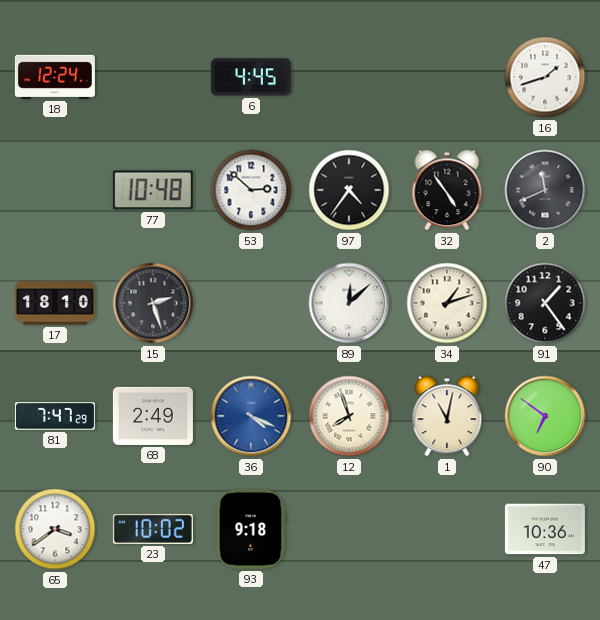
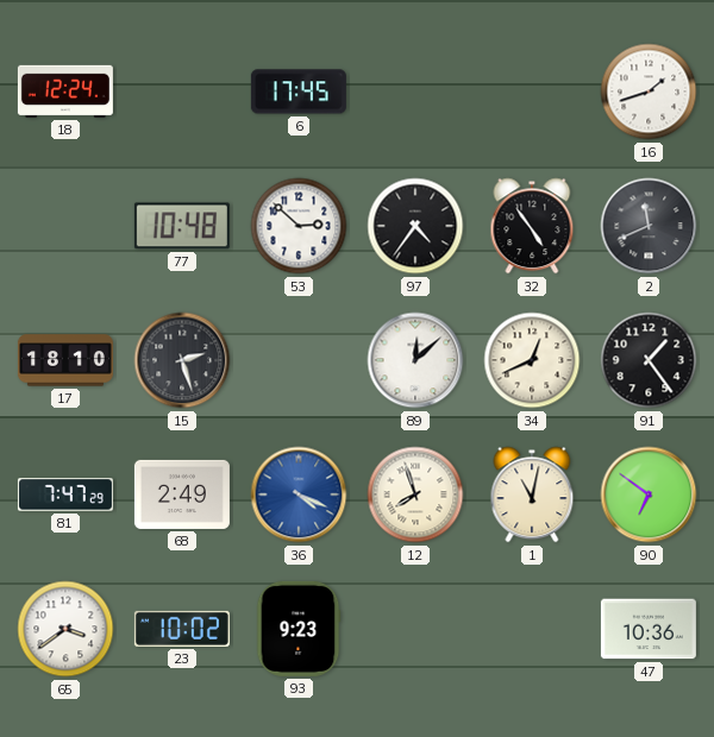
6: 4:45 -> 17:45
34: 1:12 -> 12:41
93: 9:18 -> 9:23
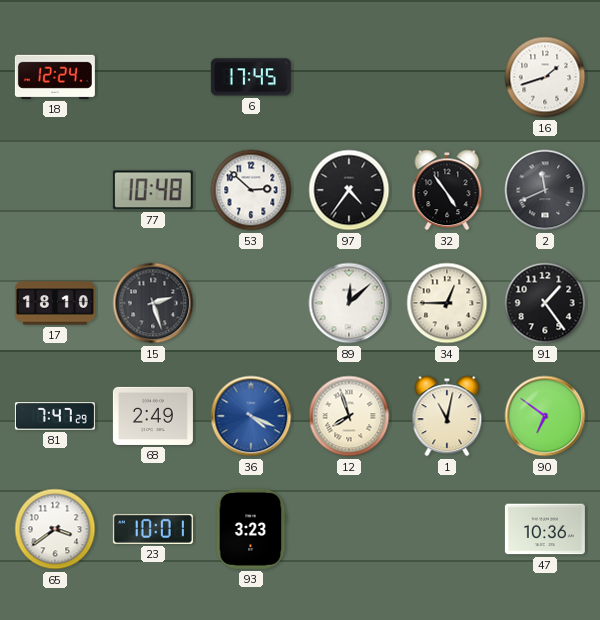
34: 12:41 -> 12:45
23: 10:02 -> 10:01
93: 9:23 -> 3:23
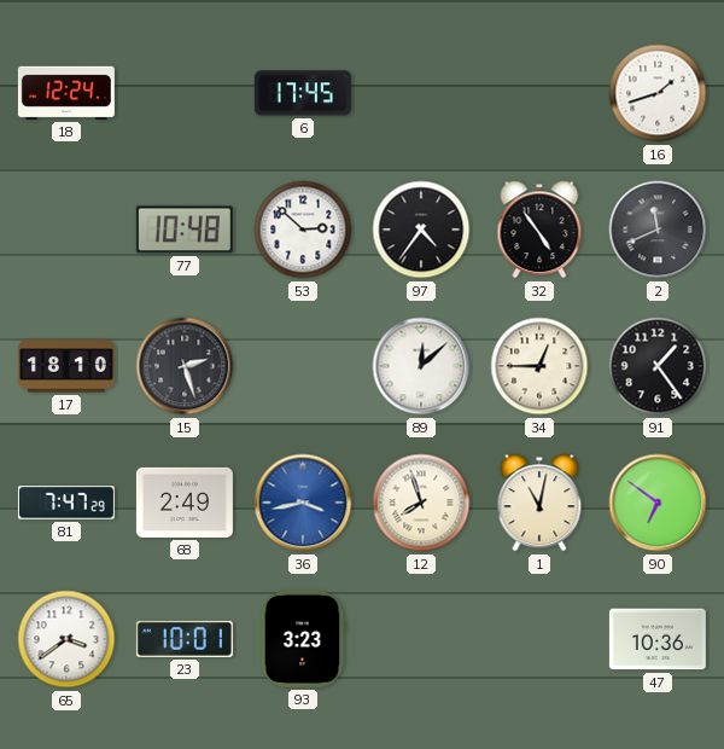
36: 4:19 -> 3:43
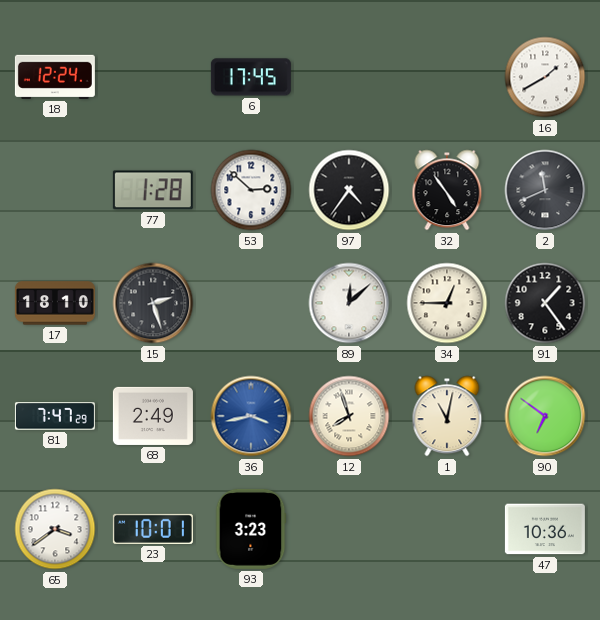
16: 1:42 -> 1:40
77: 10:48 -> 1:28
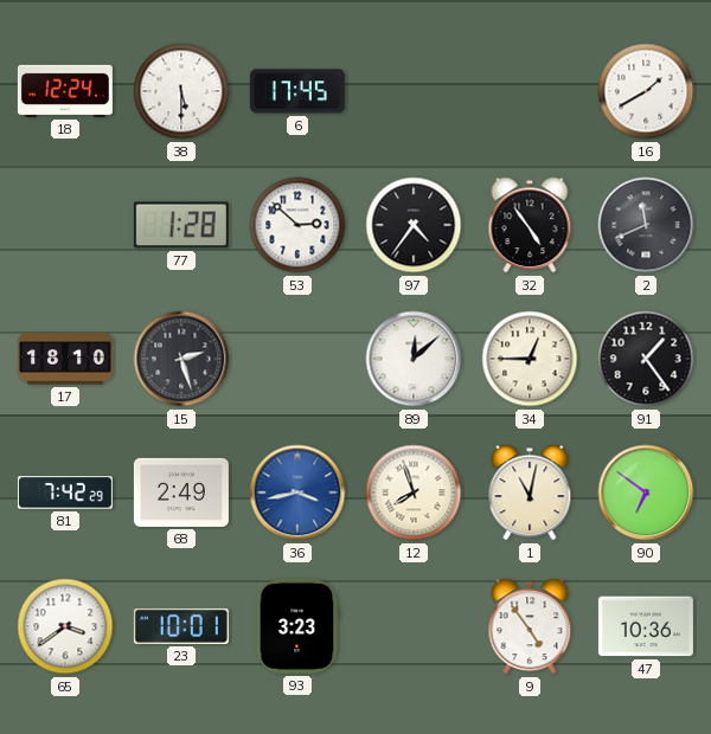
38: none -> 5:30
81: 7:47 -> 7:42
9: none -> 4:54
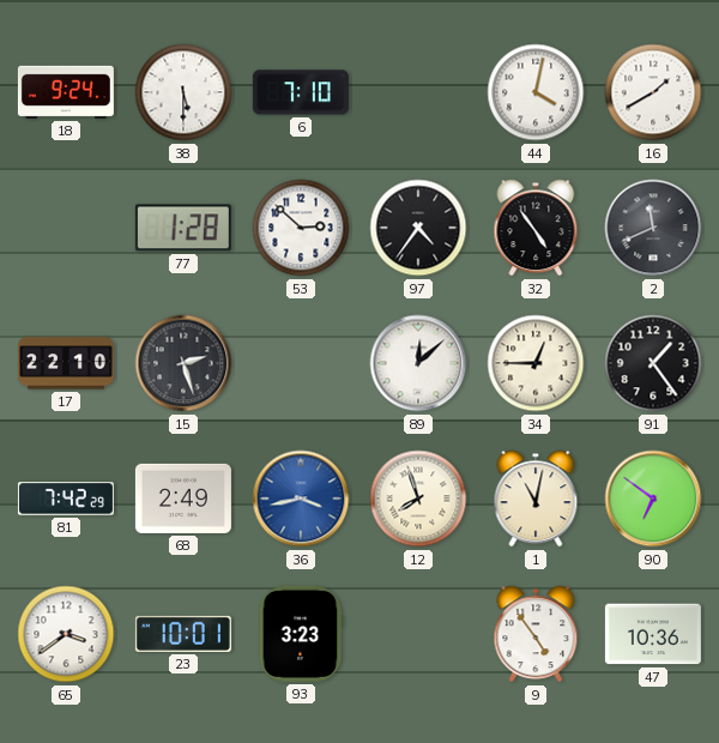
18: 12:24 -> 9:24
6: 17:45 -> 7:10
44: none -> 4:02
17: 18:10 -> 22:10
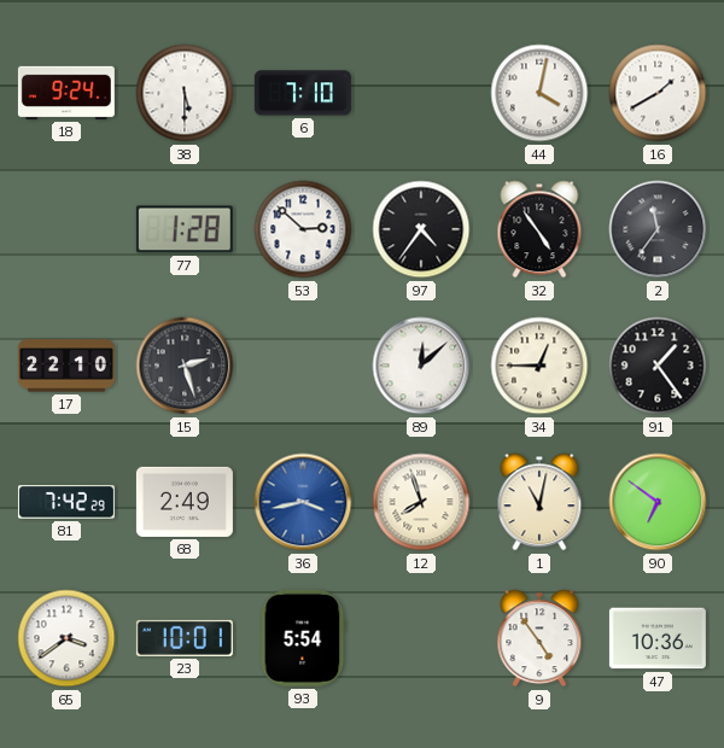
2: 11:41 -> 11:36
93: 3:23 -> 5:54
